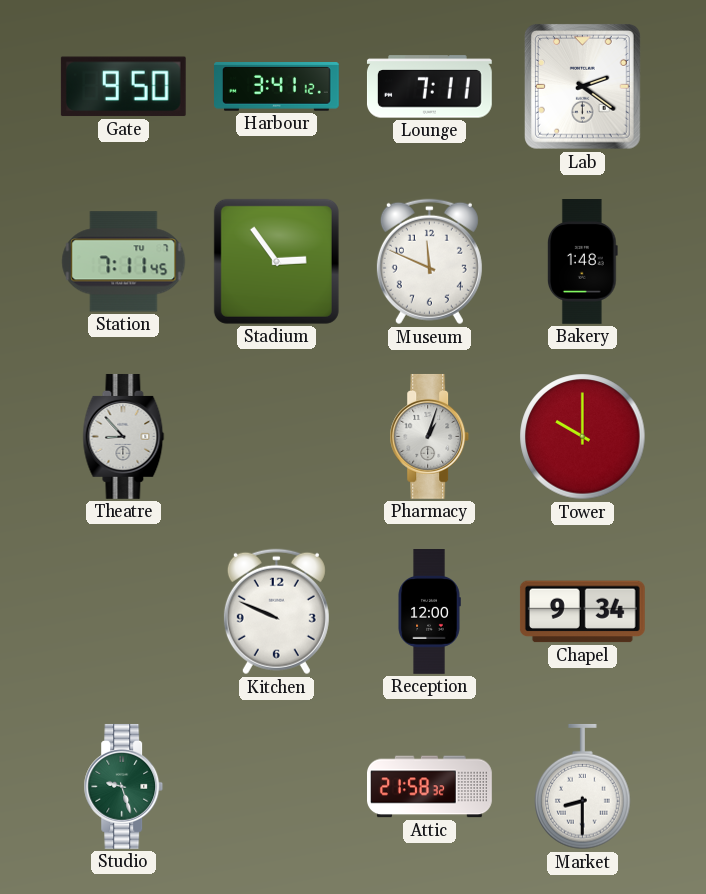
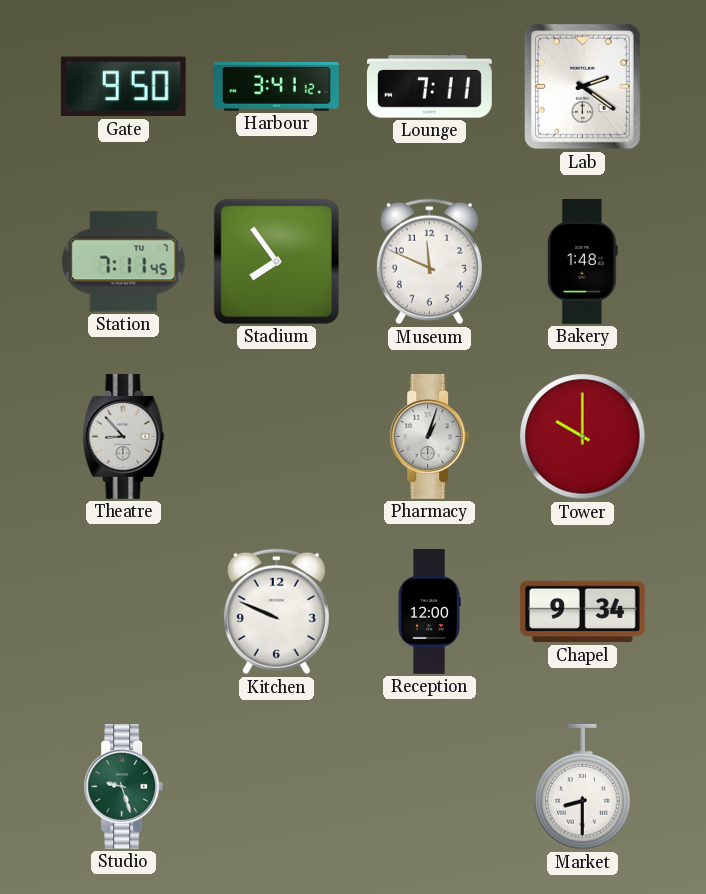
Stadium: 2:54 -> 7:54
Attic: 21:58 -> none
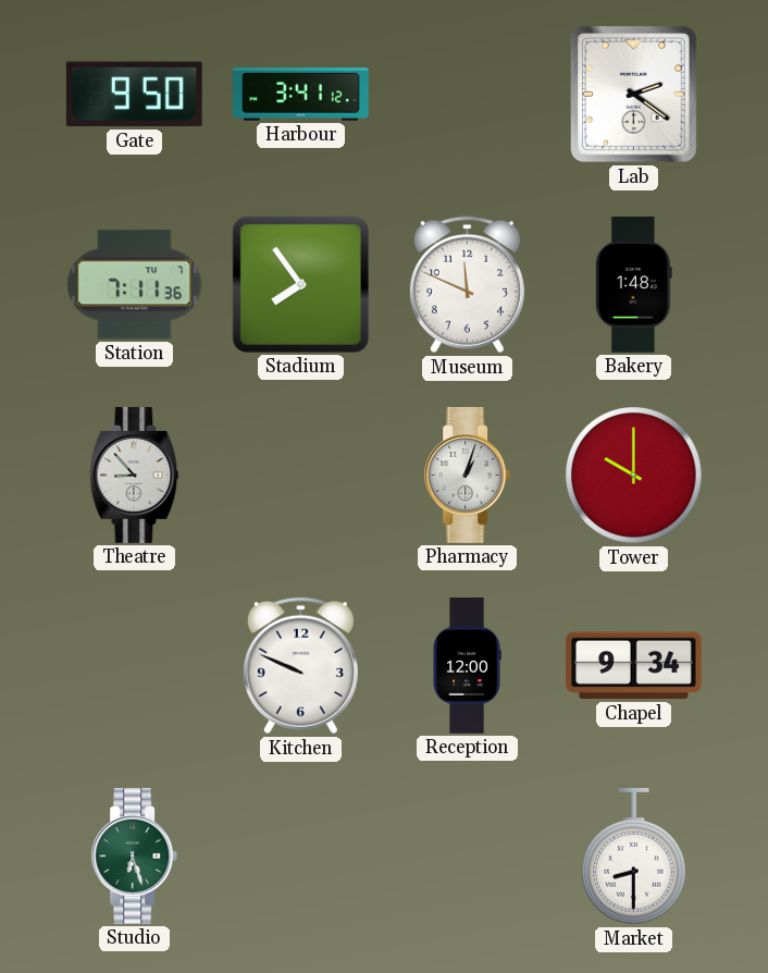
Lounge: 7:11 -> none
Station: 7:11:45 -> 7:11:36
Studio: 9:27 -> 6:27
